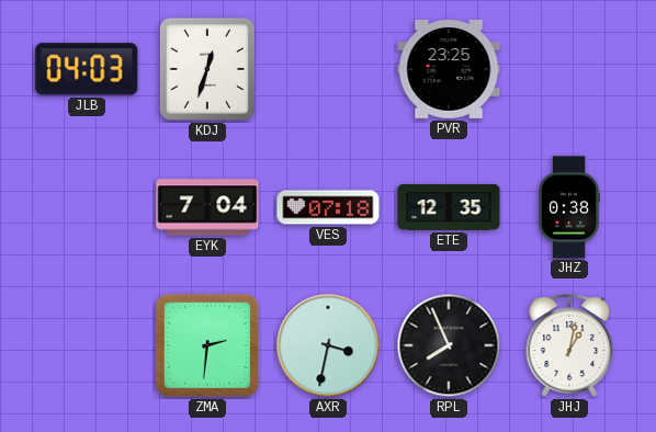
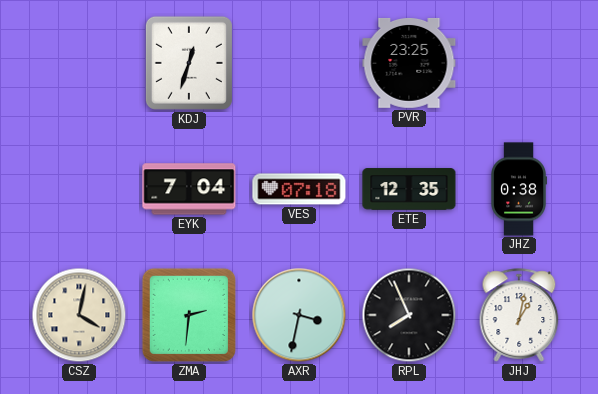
JLB: 04:03 -> none
CSZ: none -> 4:02
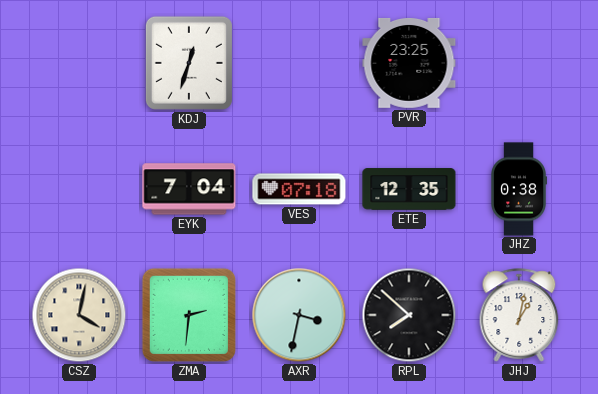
RPL: 7:56 -> 7:52
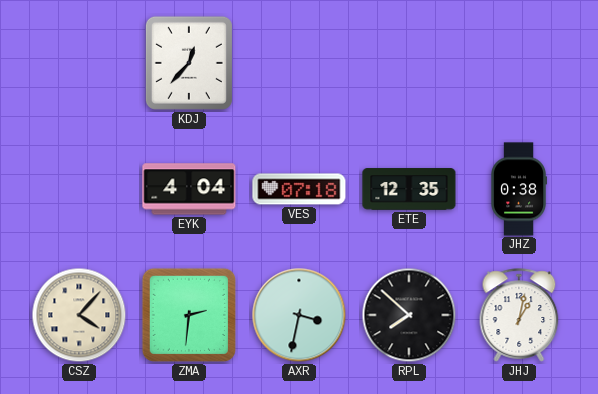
KDJ: 12:33 -> 12:37
PVR: 23:25 -> none
EYK: 7:04 -> 4:04
CSZ: 4:02 -> 4:07
